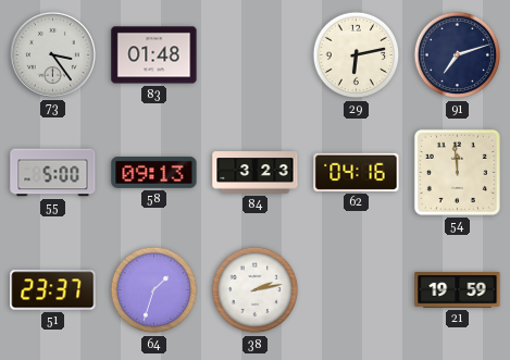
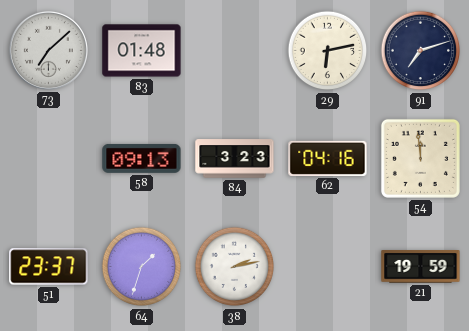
73: 3:24 -> 7:08
55: 5:00 -> none
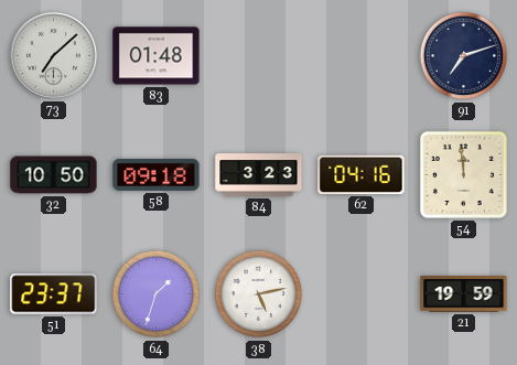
29: 6:13 -> none
32: none -> 10:50
58: 09:13 -> 09:18
38: 2:13 -> 5:13
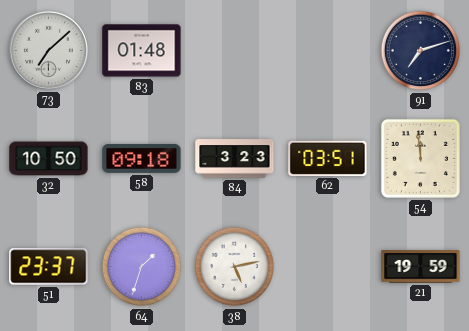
62: 04:16 -> 03:51
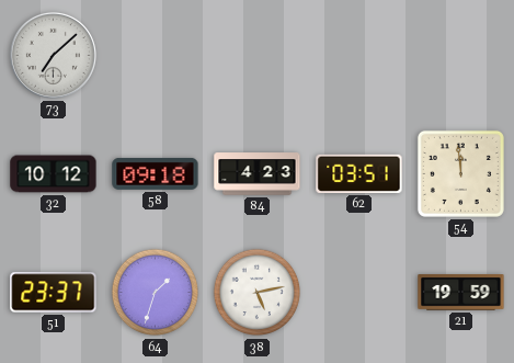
83: 01:48 -> none
91: 7:12 -> none
32: 10:50 -> 10:12
84: 3:23 -> 4:23
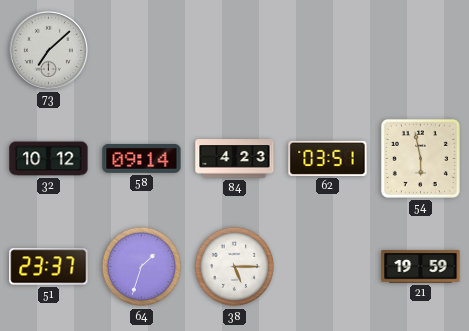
58: 09:18 -> 09:14
54: 11:59 -> 5:58
38: 5:13 -> 5:15
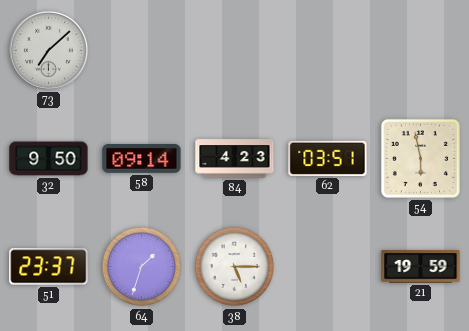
32: 10:12 -> 9:50
